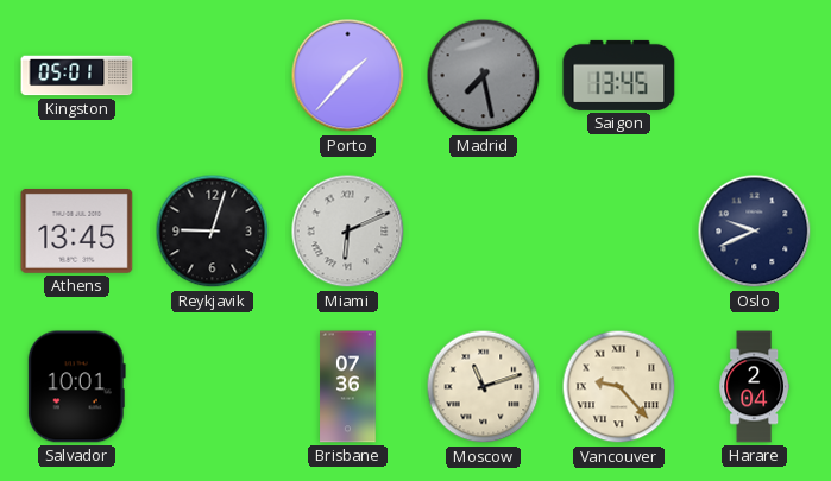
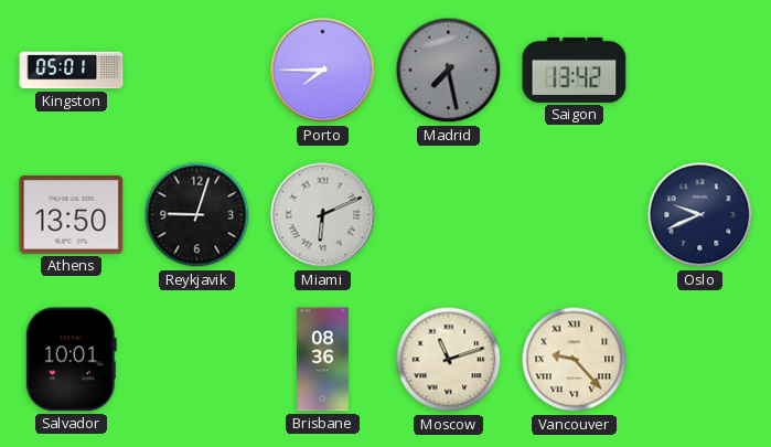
Porto: 1:37 -> 7:45
Saigon: 13:45 -> 13:42
Athens: 13:45 -> 13:50
Brisbane: 07:36 -> 08:36
Harare: 2:04 -> none
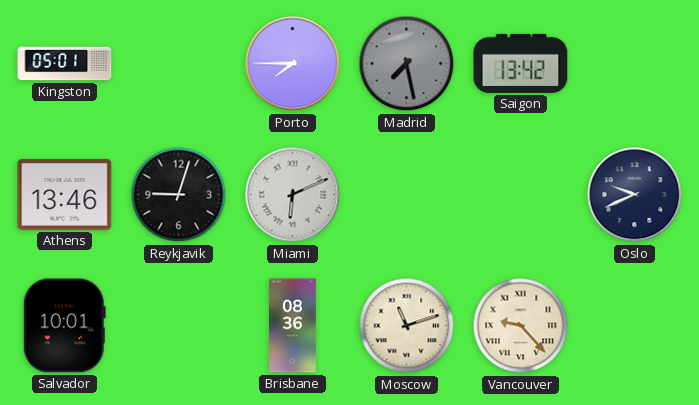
Athens: 13:50 -> 13:46
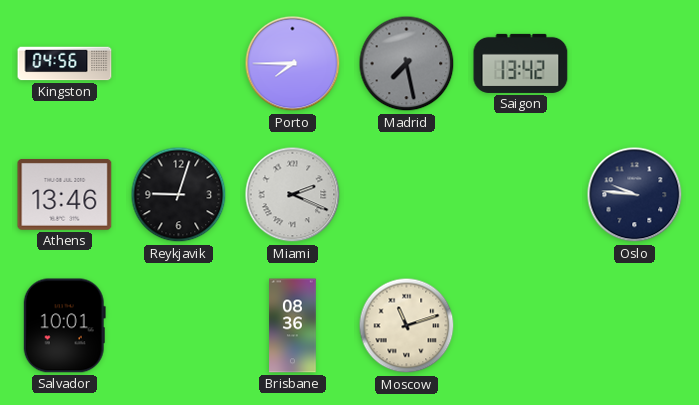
Kingston: 05:01 -> 04:56
Miami: 6:11 -> 2:19
Oslo: 9:41 -> 9:46
Vancouver: 9:23 -> none
